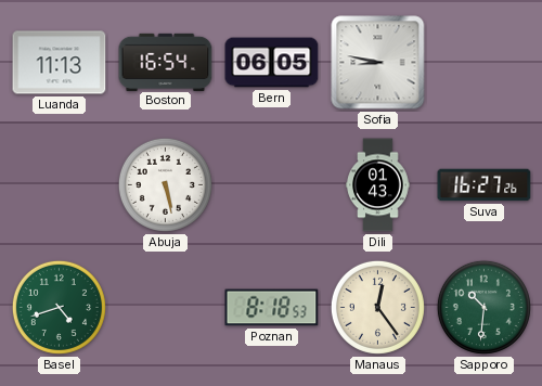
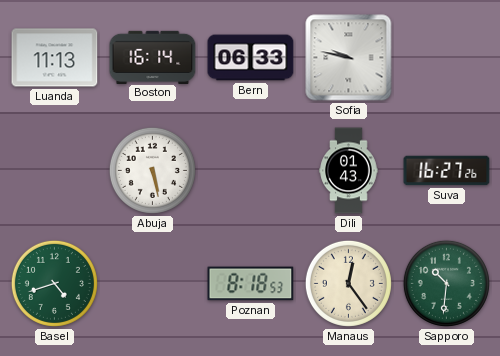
Boston: 16:54 -> 16:14
Bern: 06:05 -> 06:33
Sofia: 8:47 -> 9:47
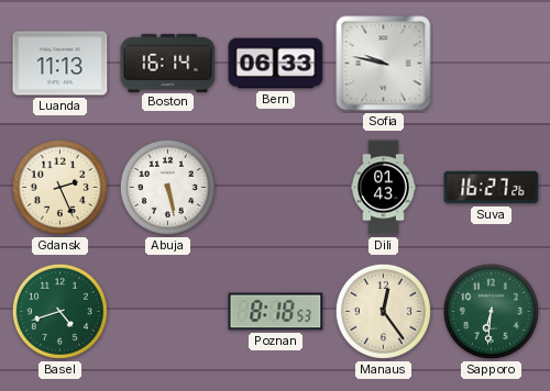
Gdansk: none -> 2:26
Sapporo: 10:31 -> 6:31
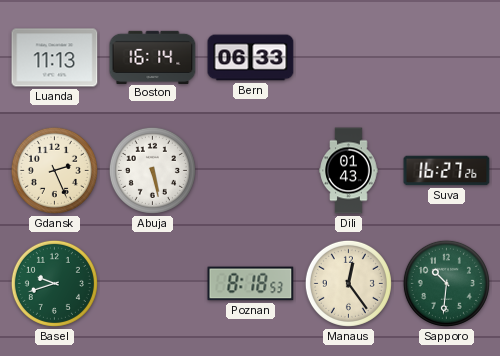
Sofia: 9:47 -> none
Basel: 4:42 -> 9:42
Sapporo: 6:31 -> 10:31
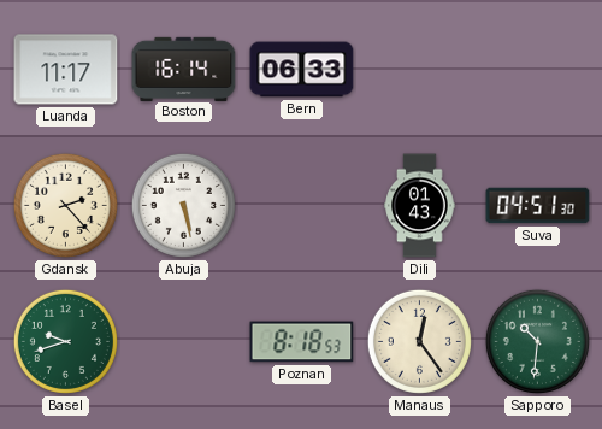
Luanda: 11:13 -> 11:17
Gdansk: 2:26 -> 2:23
Suva: 16:27 -> 04:51
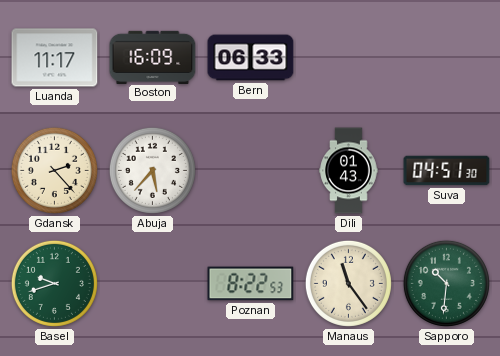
Boston: 16:14 -> 16:09
Abuja: 5:28 -> 5:37
Poznan: 8:18 -> 8:22
Manaus: 12:24 -> 11:24
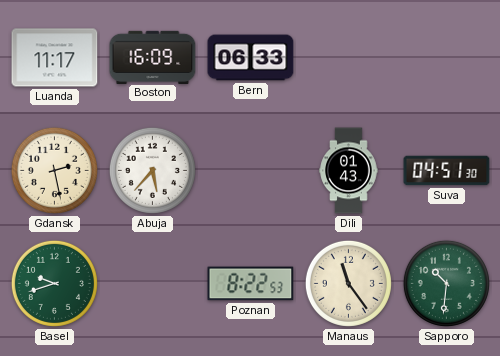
Gdansk: 2:23 -> 2:28
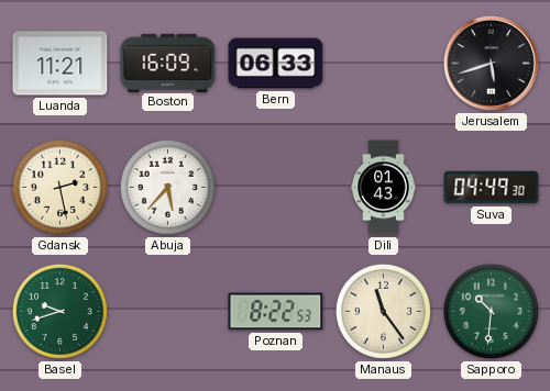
Luanda: 11:17 -> 11:21
Jerusalem: none -> 5:42
Suva: 04:51 -> 04:49
